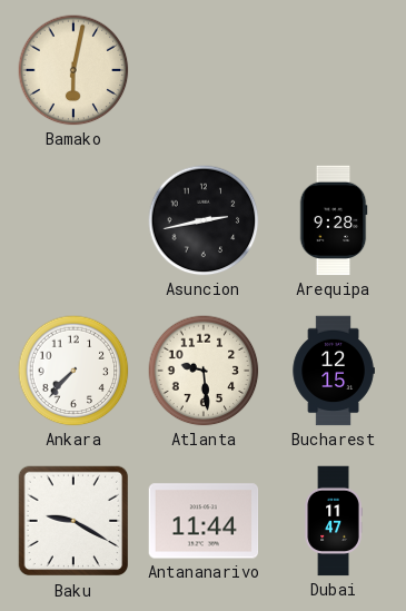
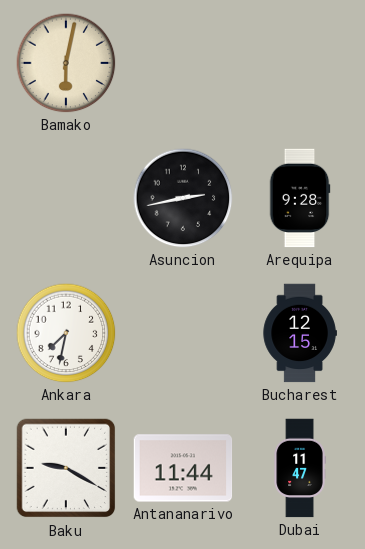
Ankara: 7:37 -> 7:32
Atlanta: 9:29 -> none
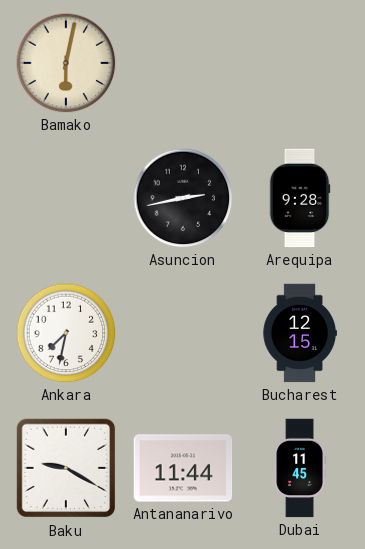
Dubai: 11:47 -> 11:45
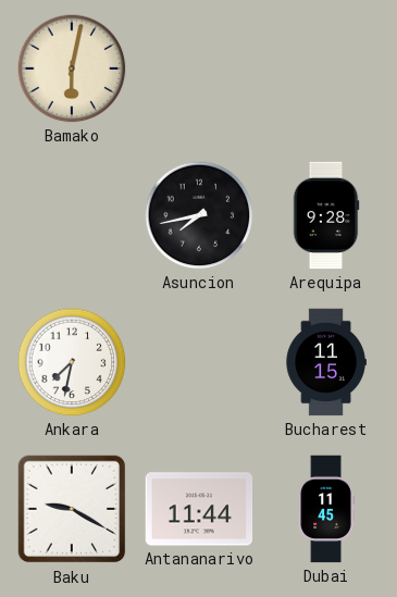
Asuncion: 2:43 -> 7:43
Bucharest: 12:15 -> 11:15
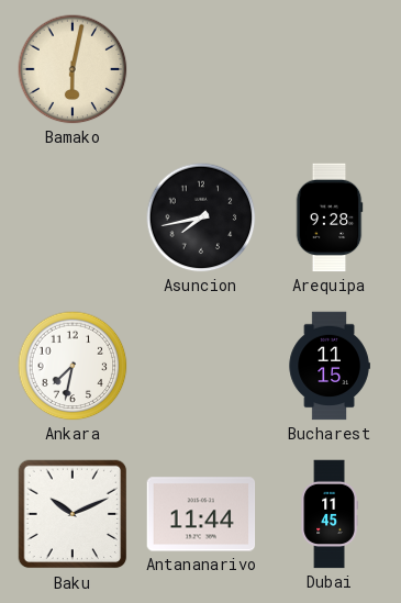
Baku: 9:20 -> 10:11
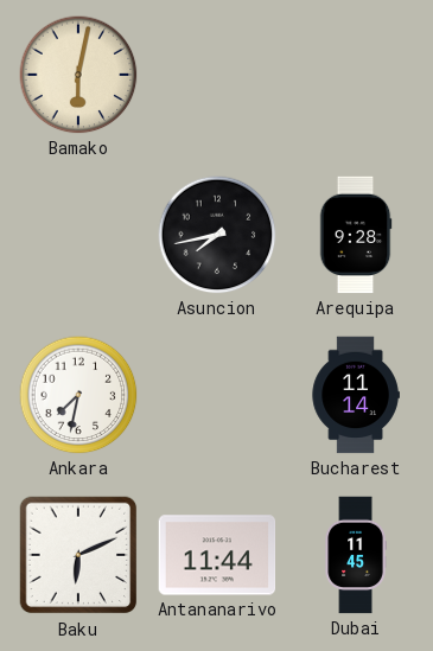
Bucharest: 11:15 -> 11:14
Baku: 10:11 -> 6:11
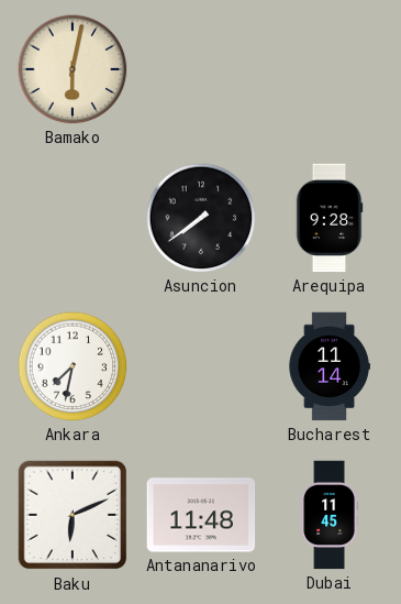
Asuncion: 7:43 -> 7:39
Antananarivo: 11:44 -> 11:48
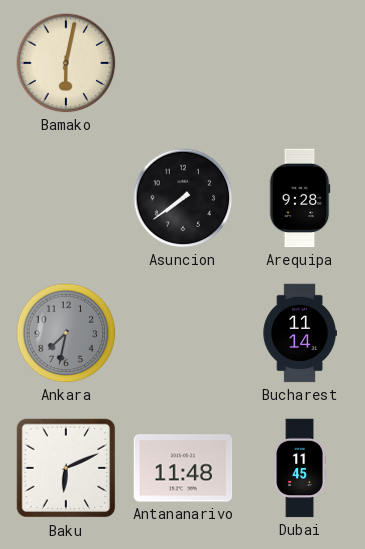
Ankara dial: white -> grey
